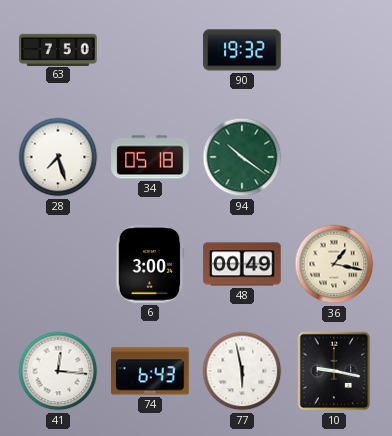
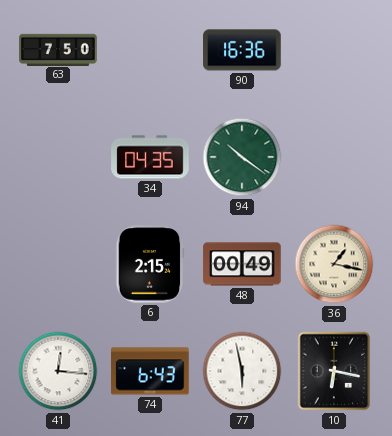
90: 19:32 -> 16:36
28: 7:27 -> none
34: 05:18 -> 04:35
6: 3:00 -> 2:15
10: 9:17 -> 6:17
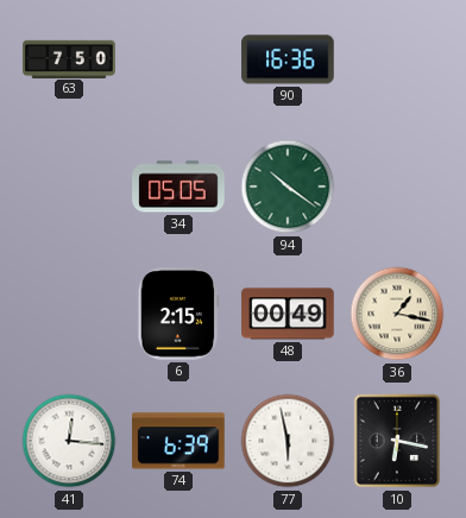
34: 04:35 -> 05:05
74: 6:43 -> 6:39
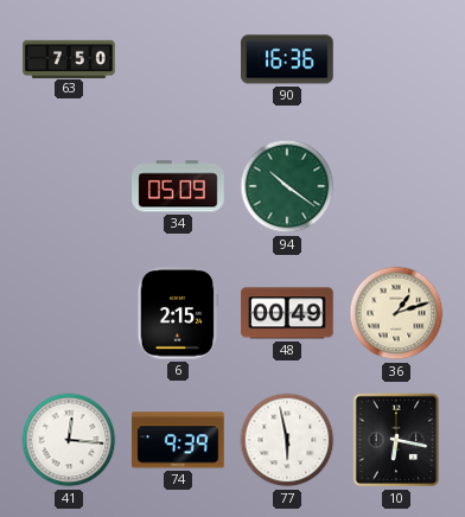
34: 05:05 -> 05:09
36: 1:17 -> 1:12
74: 6:39 -> 9:39
